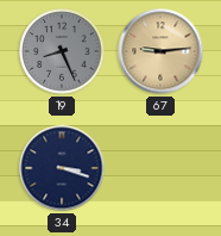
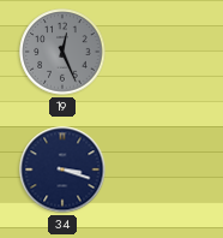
19: 8:26 -> 12:26
67: 9:14 -> none
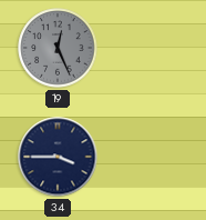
34: 3:18 -> 3:45
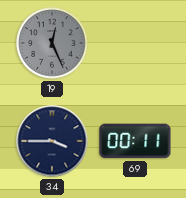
69: none -> 00:11
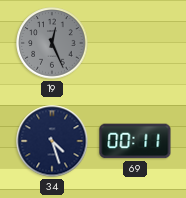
34: 3:45 -> 4:27
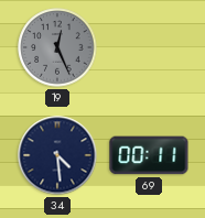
34: 4:27 -> 4:29
